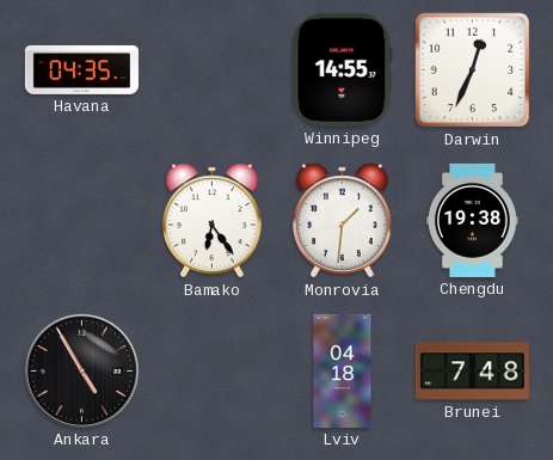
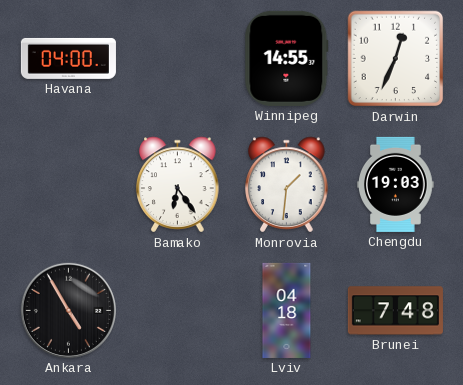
Havana: 04:35 -> 04:00
Chengdu: 19:38 -> 19:03
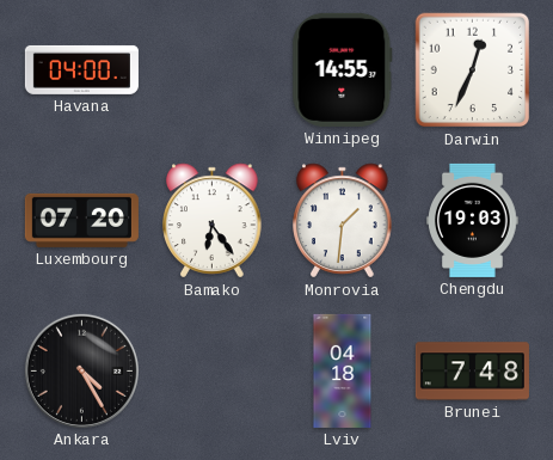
Luxembourg: none -> 07:20
Ankara: 4:55 -> 4:25
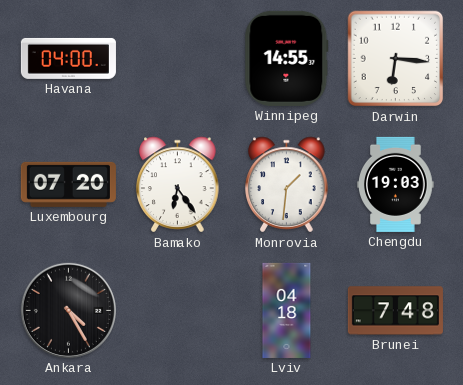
Darwin: 12:34 -> 6:16
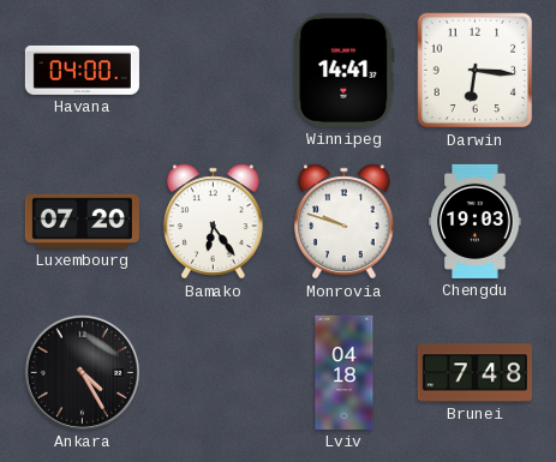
Winnipeg: 14:55 -> 14:41
Monrovia: 1:31 -> 9:48
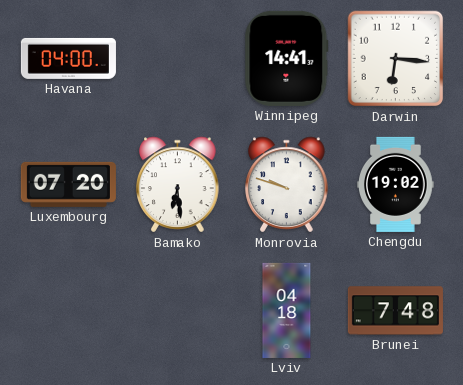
Bamako: 6:24 -> 6:29
Chengdu: 19:03 -> 19:02
Ankara: 4:25 -> none
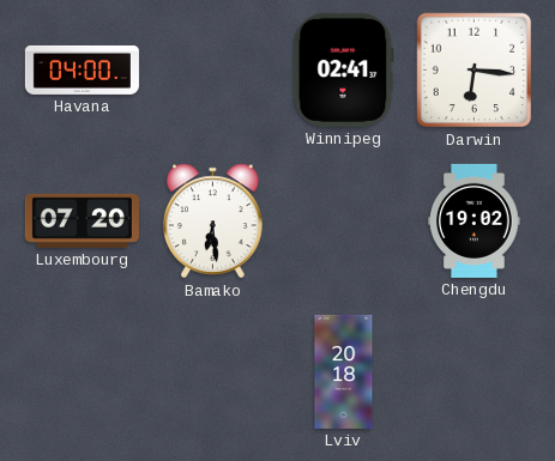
Winnipeg: 14:41 -> 02:41
Monrovia: 9:48 -> none
Lviv: 04:18 -> 20:18
Brunei: 7:48 -> none
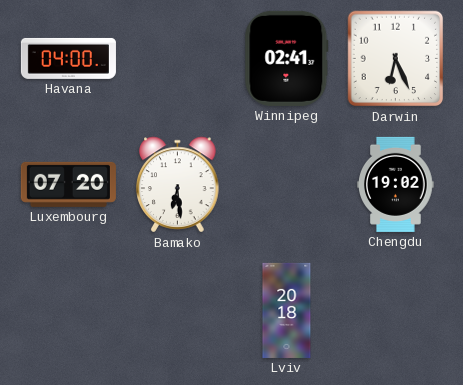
Darwin: 6:16 -> 6:26
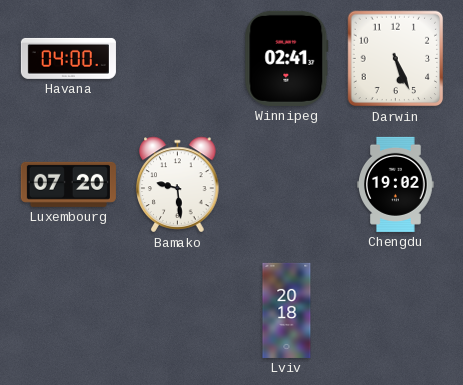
Darwin: 6:26 -> 5:26
Bamako: 6:29 -> 9:29
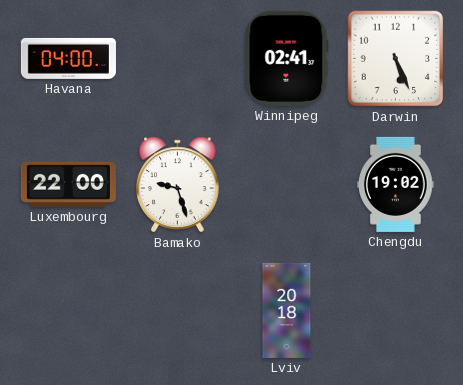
Luxembourg: 07:20 -> 22:00
Bamako: 9:29 -> 9:27
